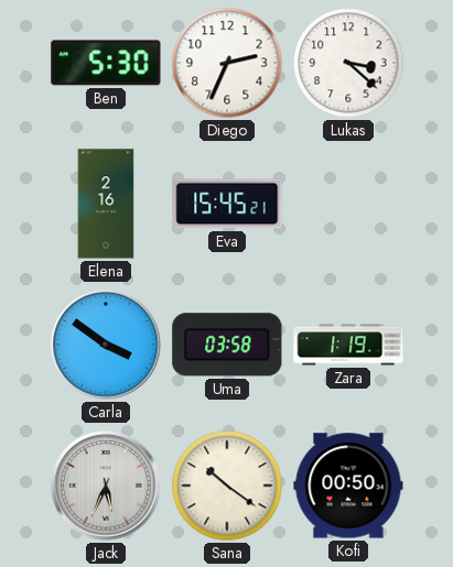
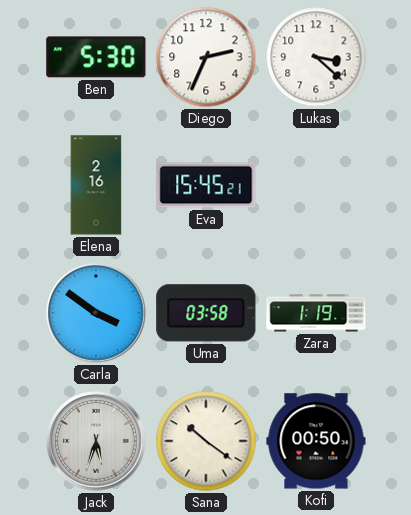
Jack: 5:34 -> 5:33
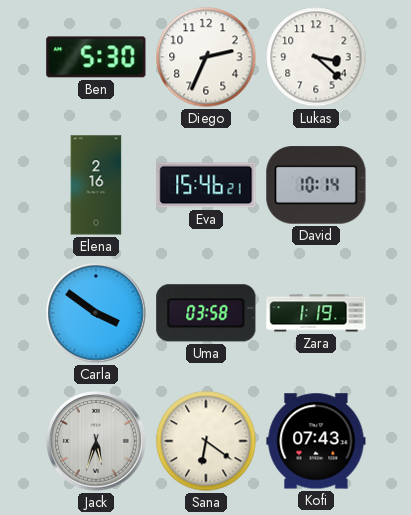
Eva: 15:45 -> 15:46
David: none -> 10:14
Sana: 10:21 -> 6:21
Kofi: 00:50 -> 07:43
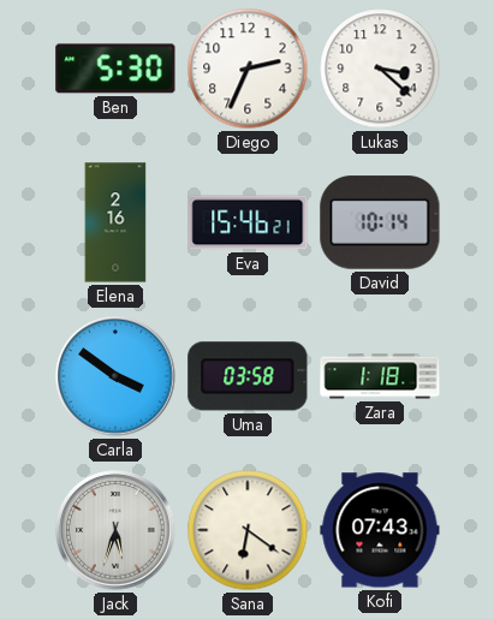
Zara: 1:19 -> 1:18
